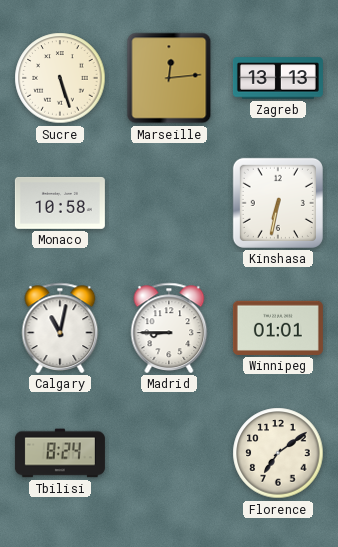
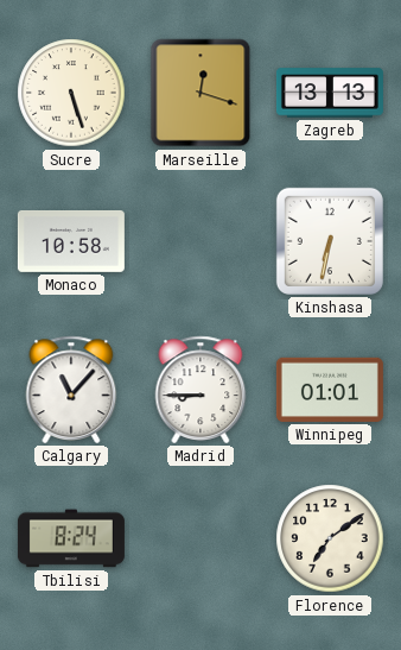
Marseille: 12:14 -> 12:18
Calgary: 11:02 -> 11:07
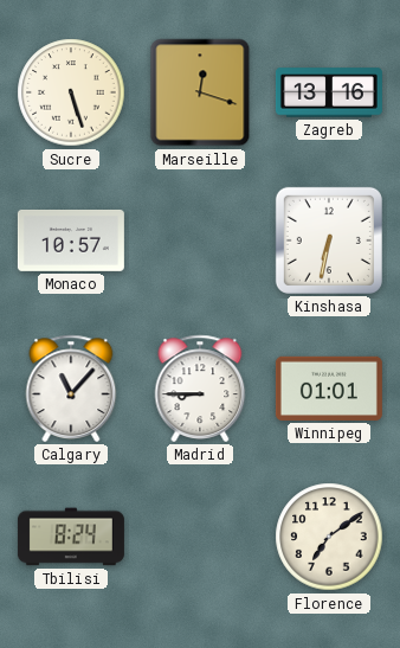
Zagreb: 13:13 -> 13:16
Monaco: 10:58 -> 10:57
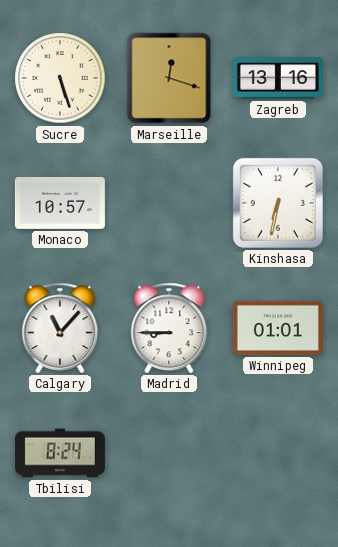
Florence: 7:09 -> none
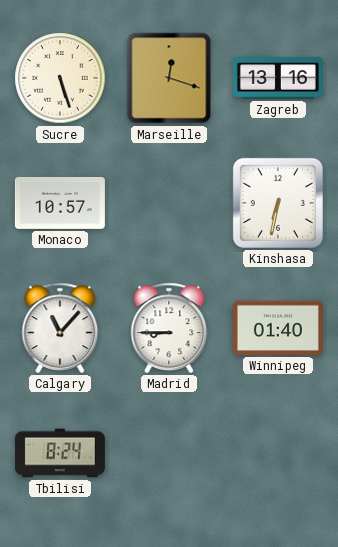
Winnipeg: 01:01 -> 01:40
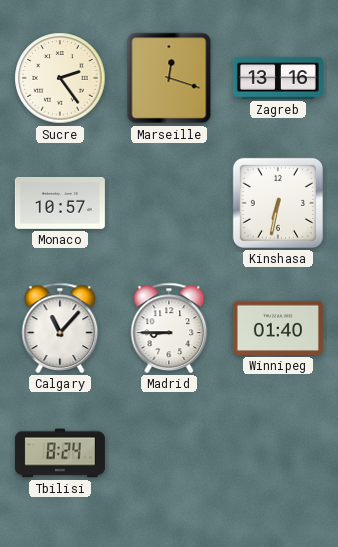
Sucre: 5:27 -> 2:24
